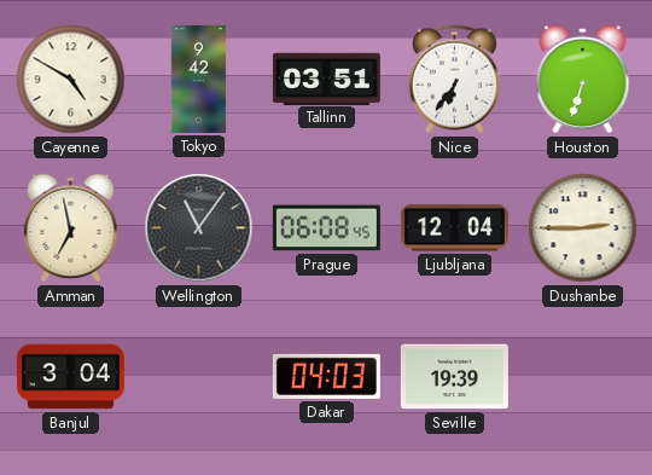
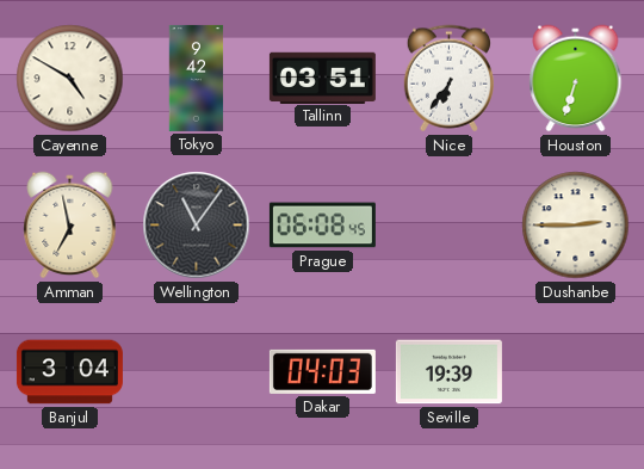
Ljubljana: 12:04 -> none
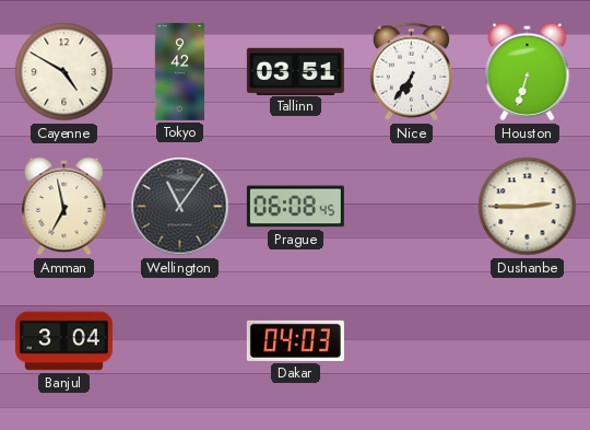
Seville: 19:39 -> none
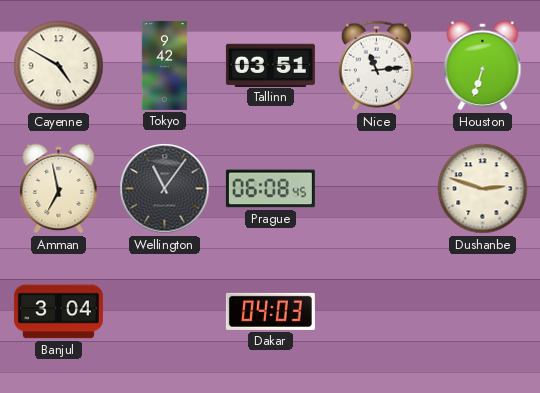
Nice: 6:36 -> 11:14
Dushanbe: 2:45 -> 2:48
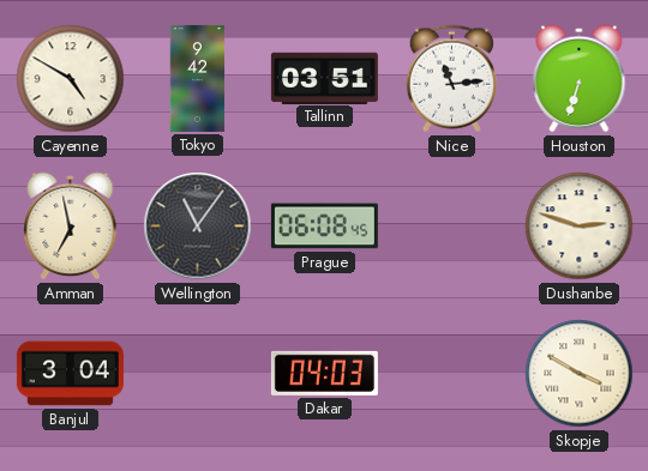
Skopje: none -> 3:50
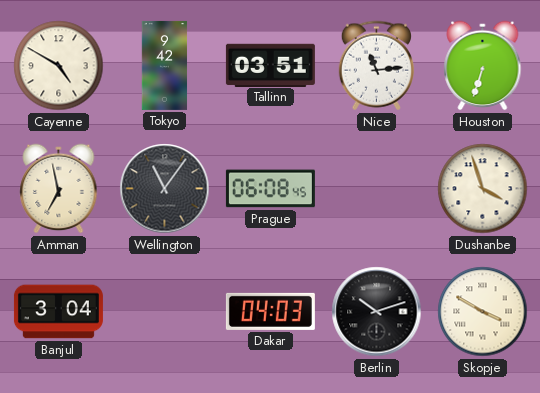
Dushanbe: 2:48 -> 3:57
Berlin: none -> 10:12
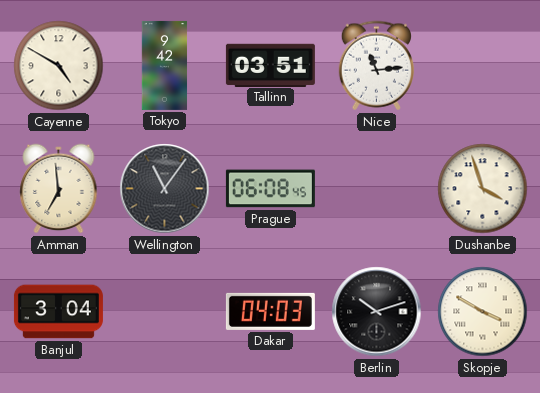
Houston: 6:33 -> none
Amman: 6:58 -> 6:59
